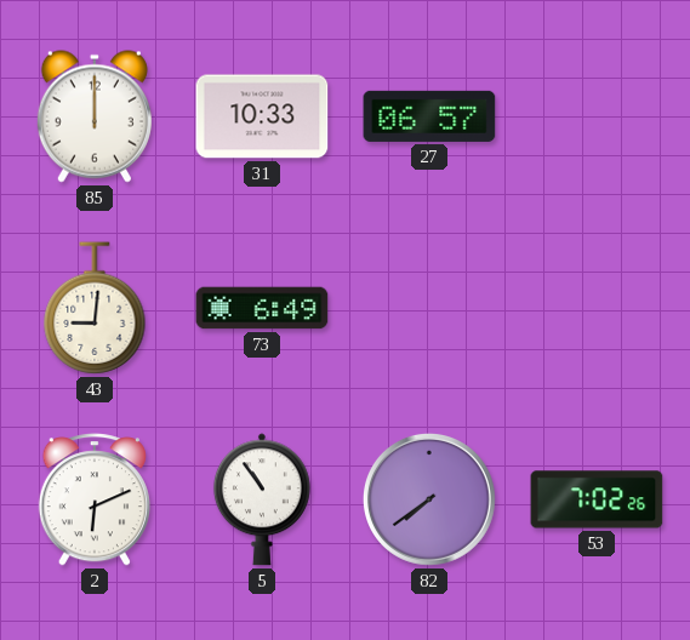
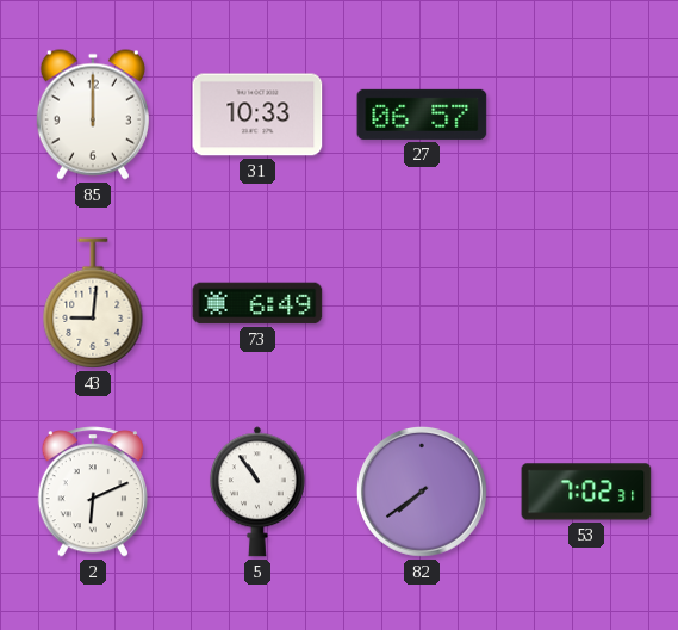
53: 7:02:26 -> 7:02:31
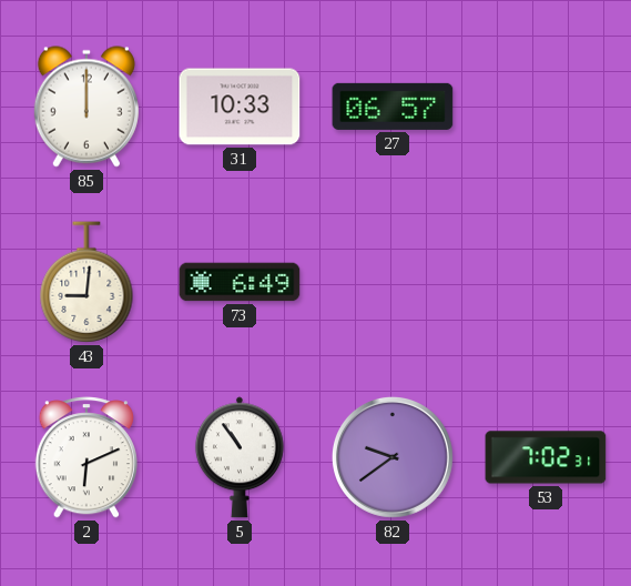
82: 7:39 -> 9:39
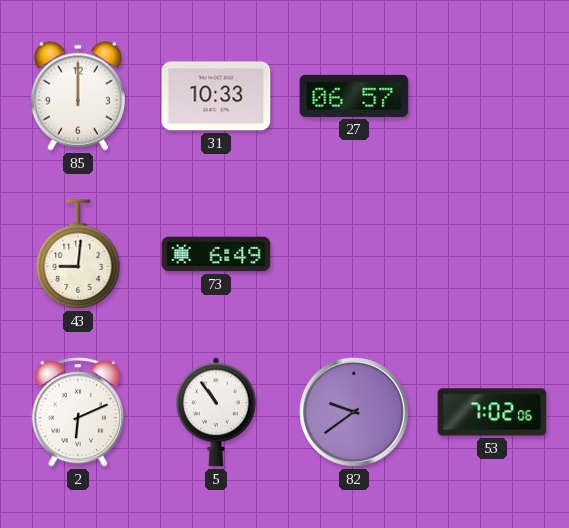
53: 7:02:31 -> 7:02:06
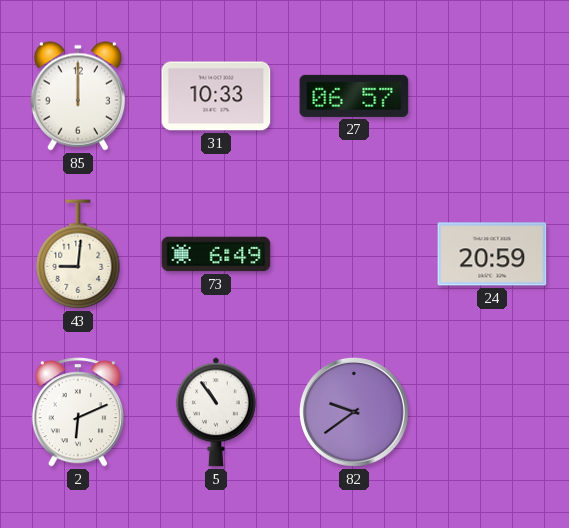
24: none -> 20:59
53: 7:02 -> none
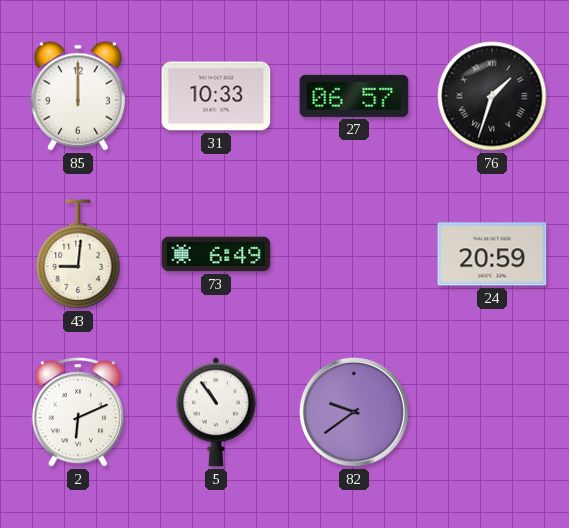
76: none -> 1:33
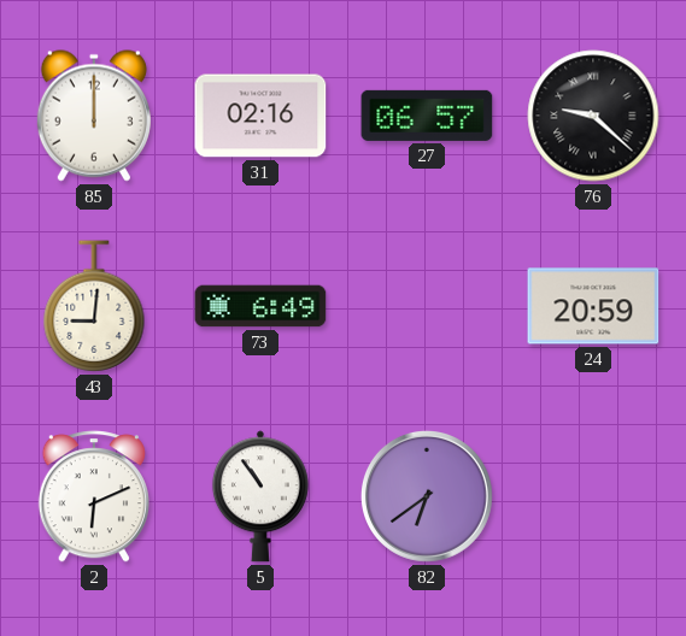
31: 10:33 -> 02:16
76: 1:33 -> 9:22
82: 9:39 -> 6:39
